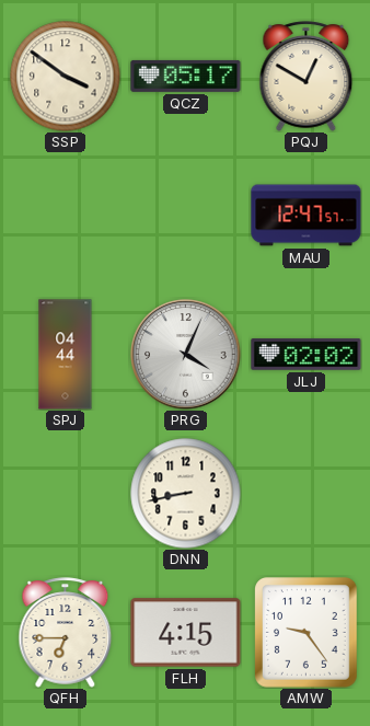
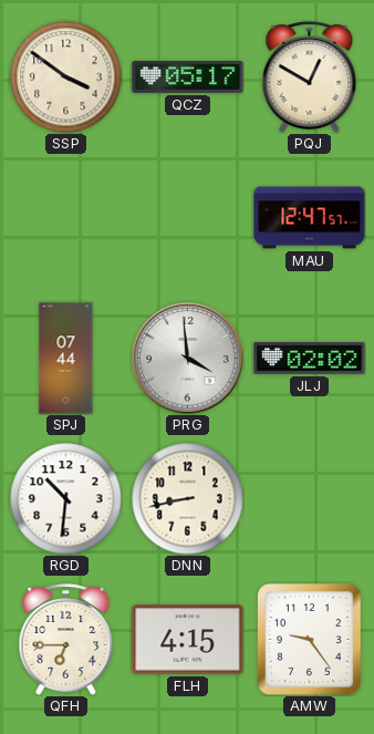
SPJ: 04:44 -> 07:44
PRG: 4:04 -> 3:59
RGD: none -> 10:31
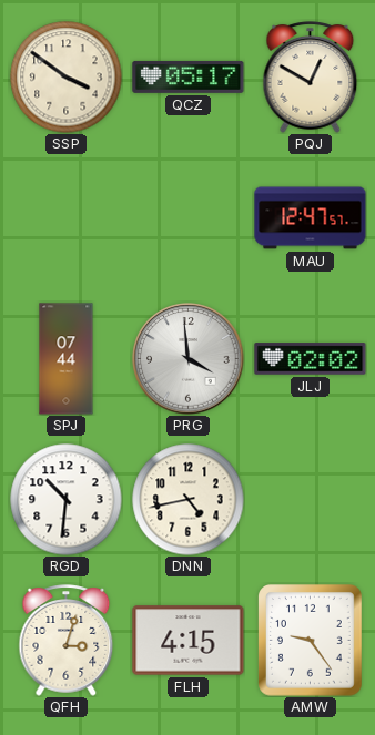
DNN: 8:43 -> 4:43
QFH: 6:45 -> 3:03
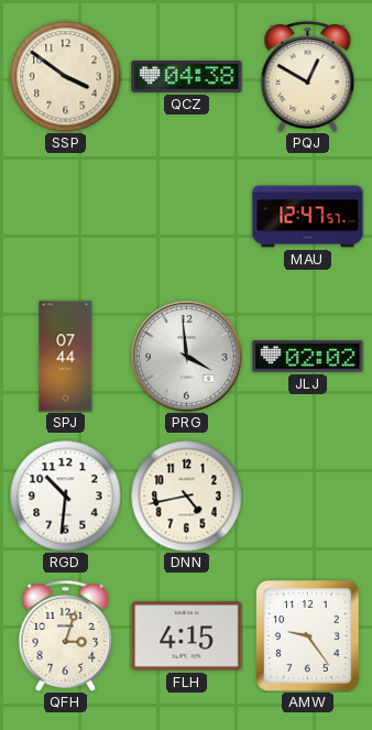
QCZ: 05:17 -> 04:38
